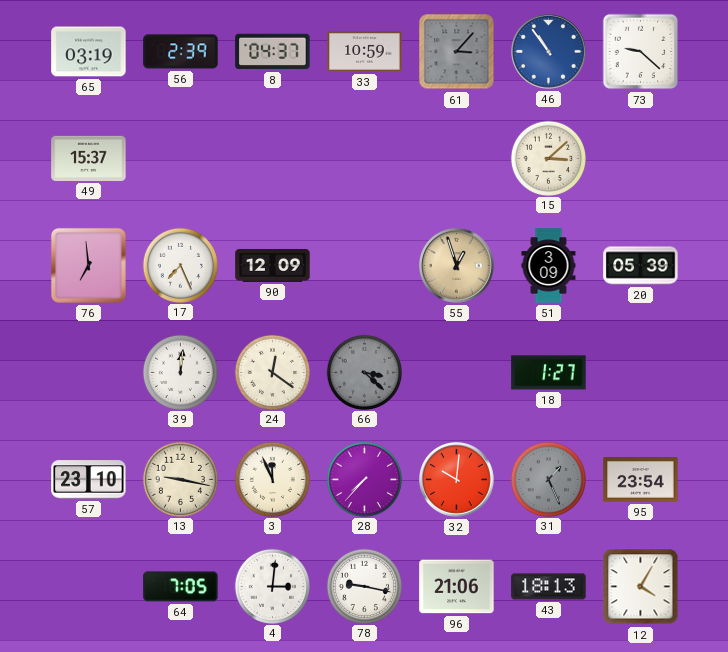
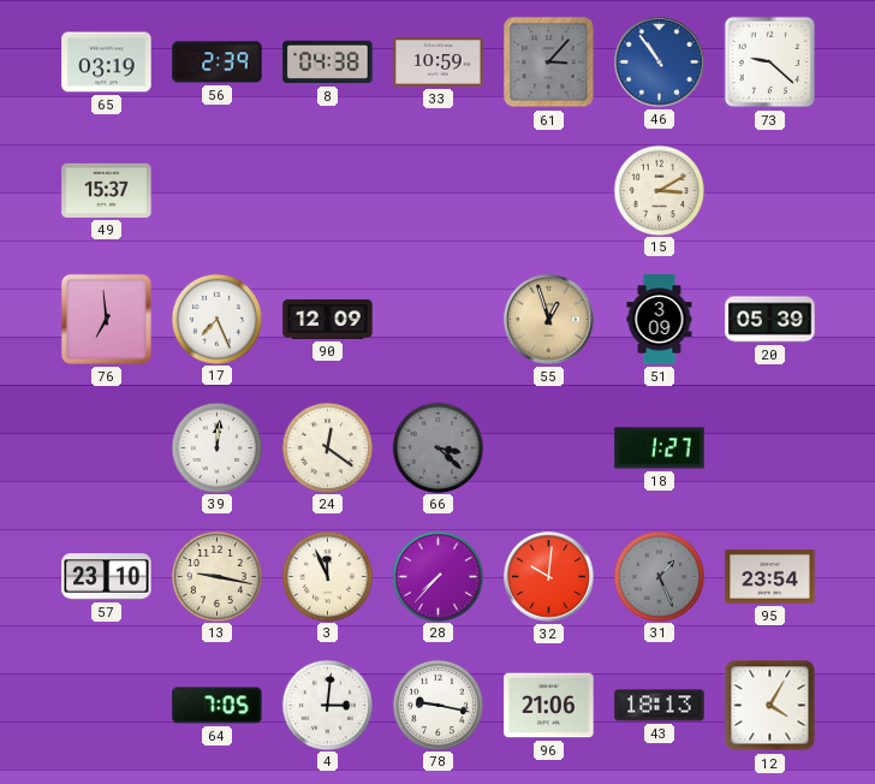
8: 04:37 -> 04:38
15: 3:08 -> 3:10
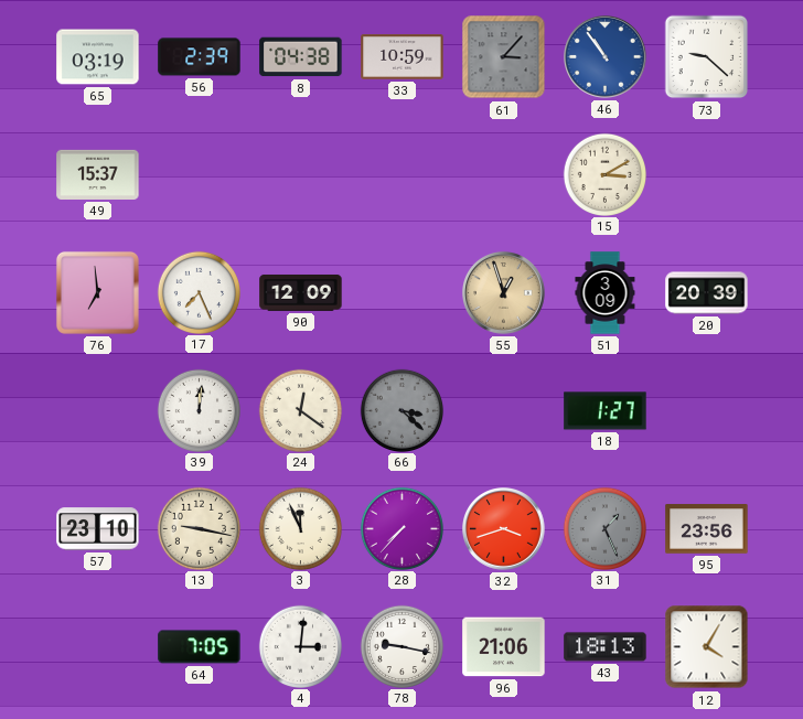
20: 05:39 -> 20:39
32: 10:01 -> 3:42
95: 23:54 -> 23:56
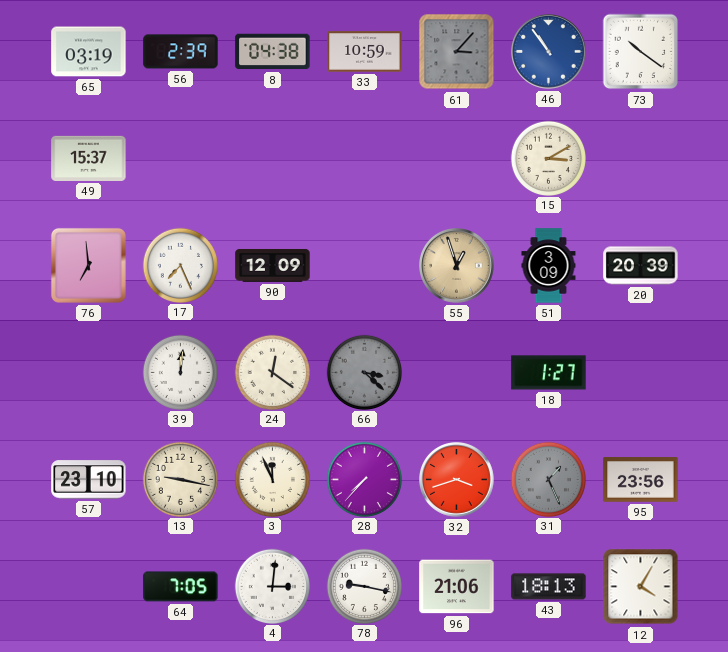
73: 9:22 -> 10:21
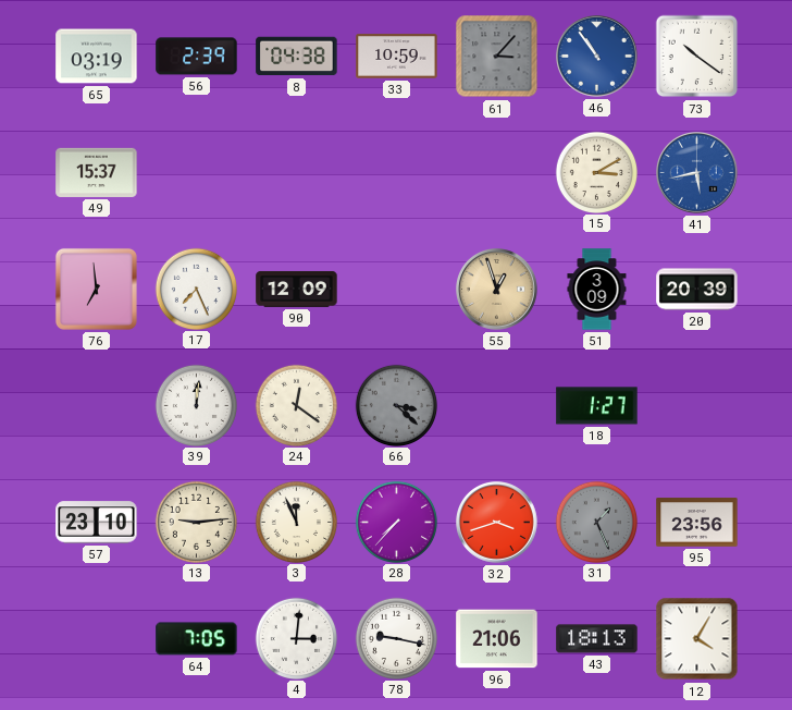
41: none -> 5:43
13: 9:17 -> 9:14
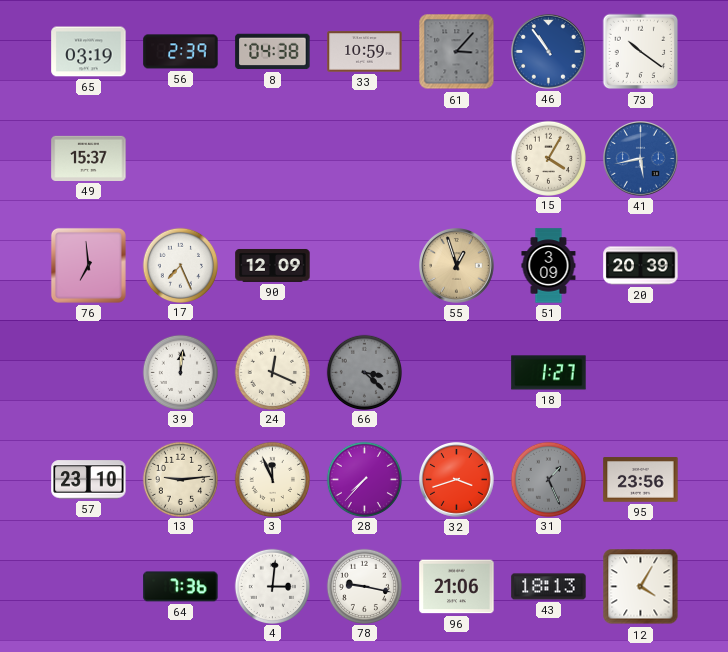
15: 3:10 -> 4:05
24: 12:21 -> 12:19
64: 7:05 -> 7:36
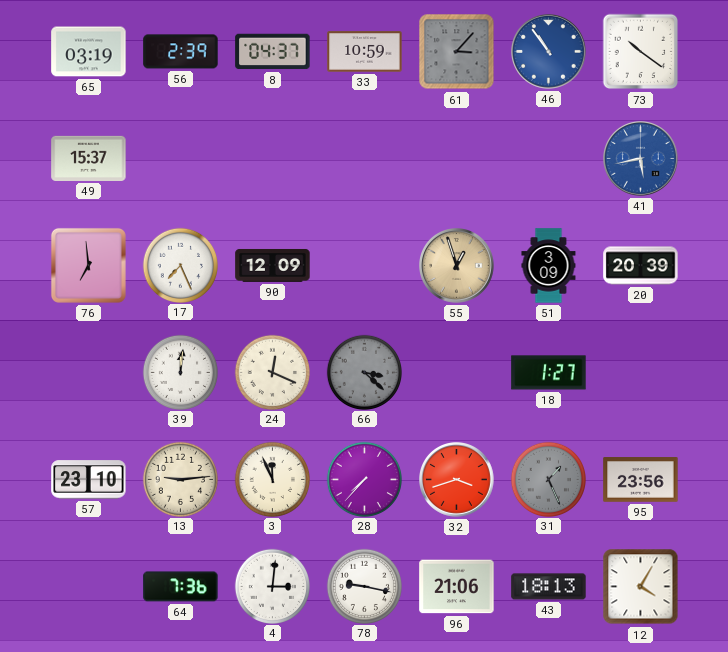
8: 04:38 -> 04:37
15: 4:05 -> none
